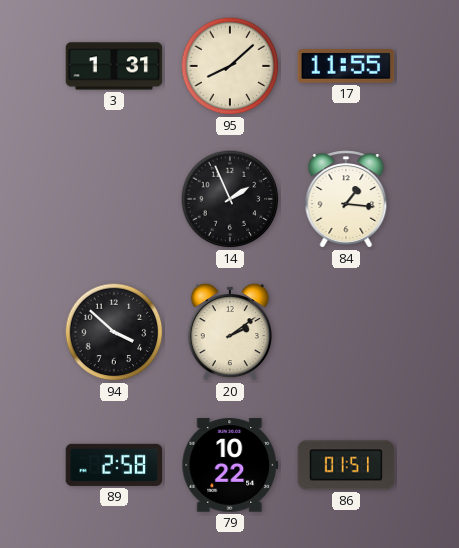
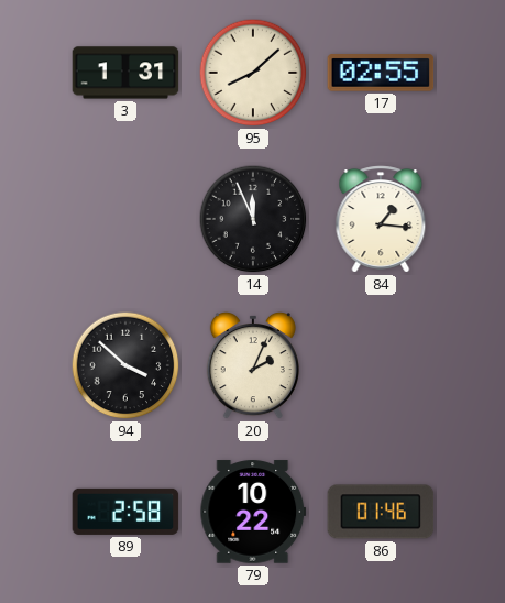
17: 11:55 -> 02:55
14: 1:56 -> 11:56
20: 2:09 -> 2:04
86: 01:51 -> 01:46
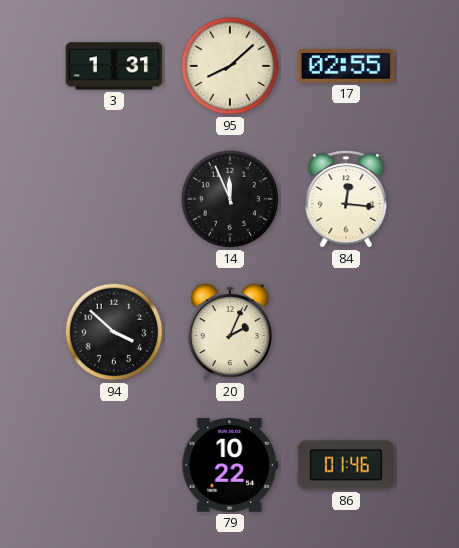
84: 1:16 -> 12:16
89: 2:58 -> none
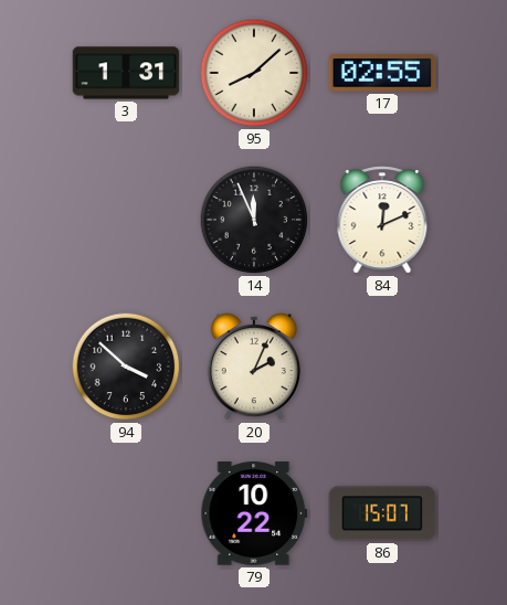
84: 12:16 -> 12:11
86: 01:46 -> 15:07
